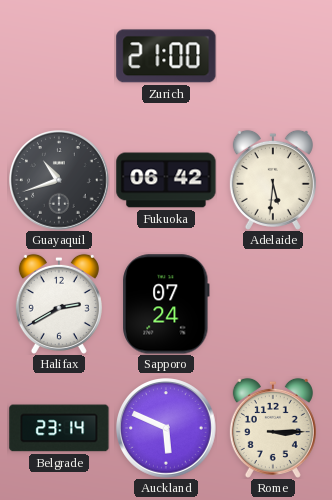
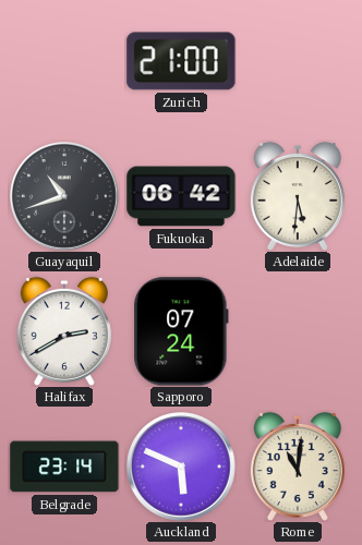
Rome: 3:15 -> 11:01
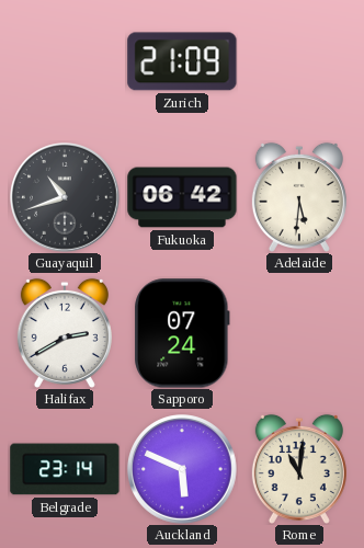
Zurich: 21:00 -> 21:09
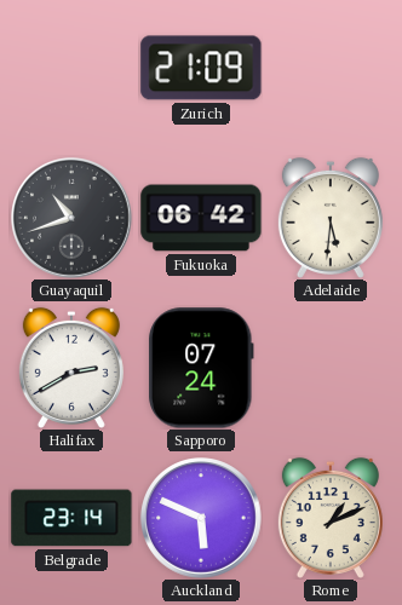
Rome: 11:01 -> 1:11
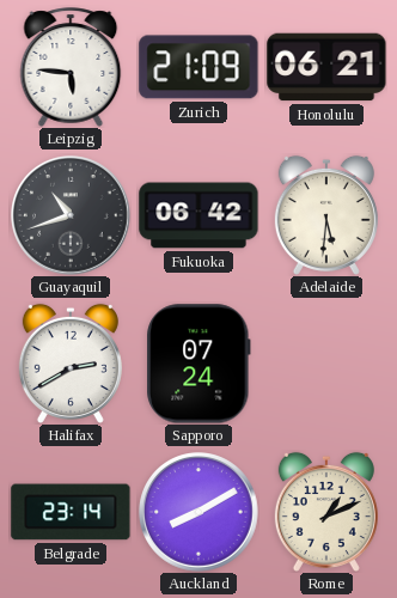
Leipzig: none -> 5:46
Honolulu: none -> 06:21
Auckland: 5:49 -> 8:10
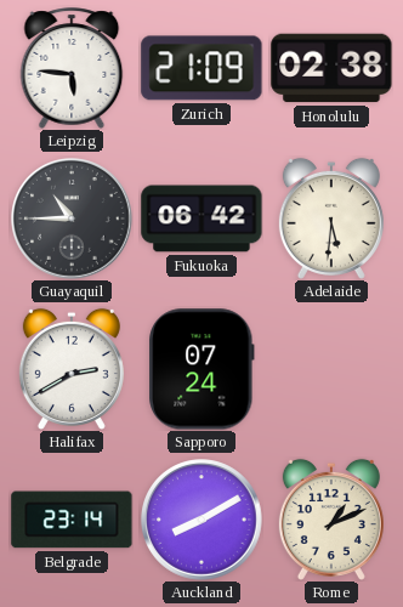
Honolulu: 06:21 -> 02:38
Guayaquil: 10:42 -> 10:45
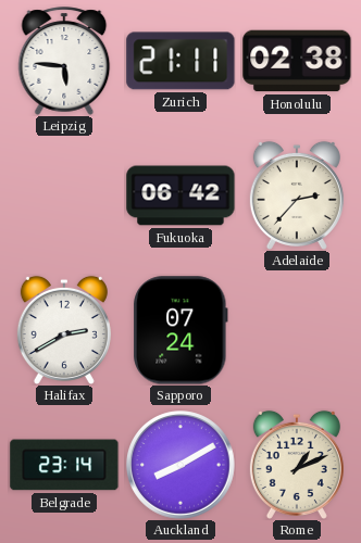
Zurich: 21:09 -> 21:11
Guayaquil: 10:45 -> none
Adelaide: 5:31 -> 2:37
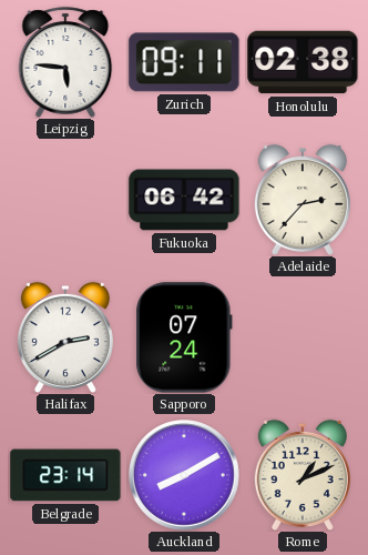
Zurich: 21:11 -> 09:11
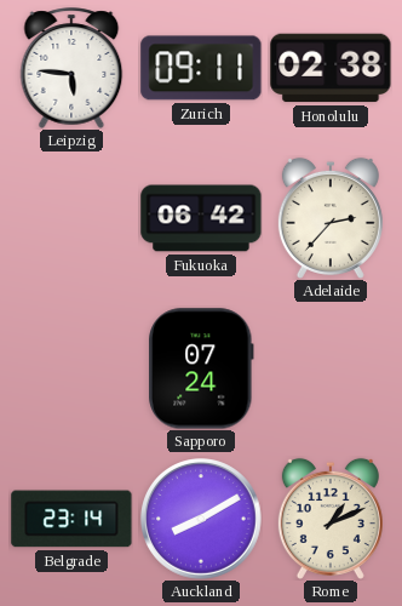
Halifax: 2:40 -> none
